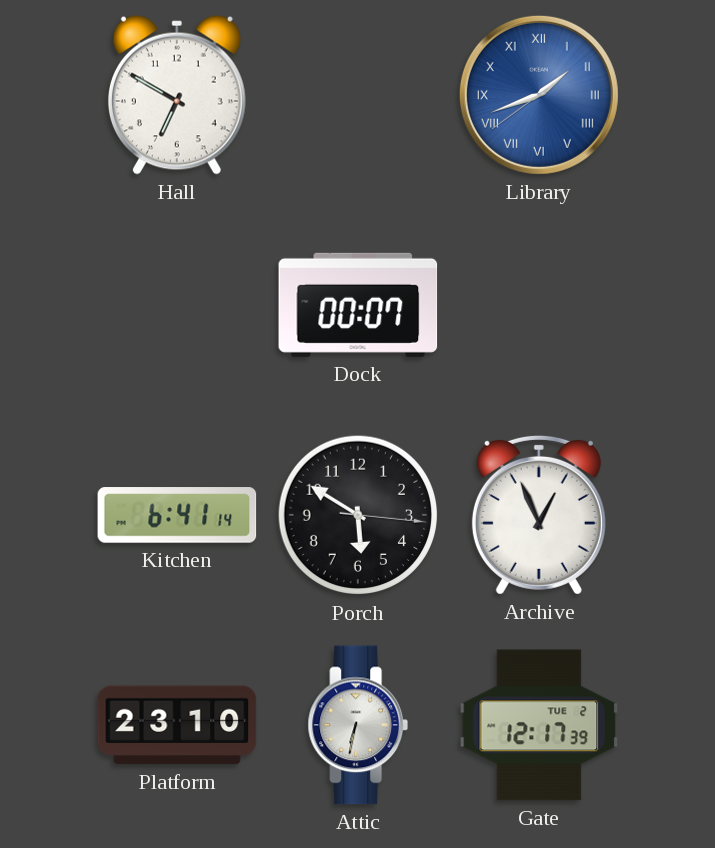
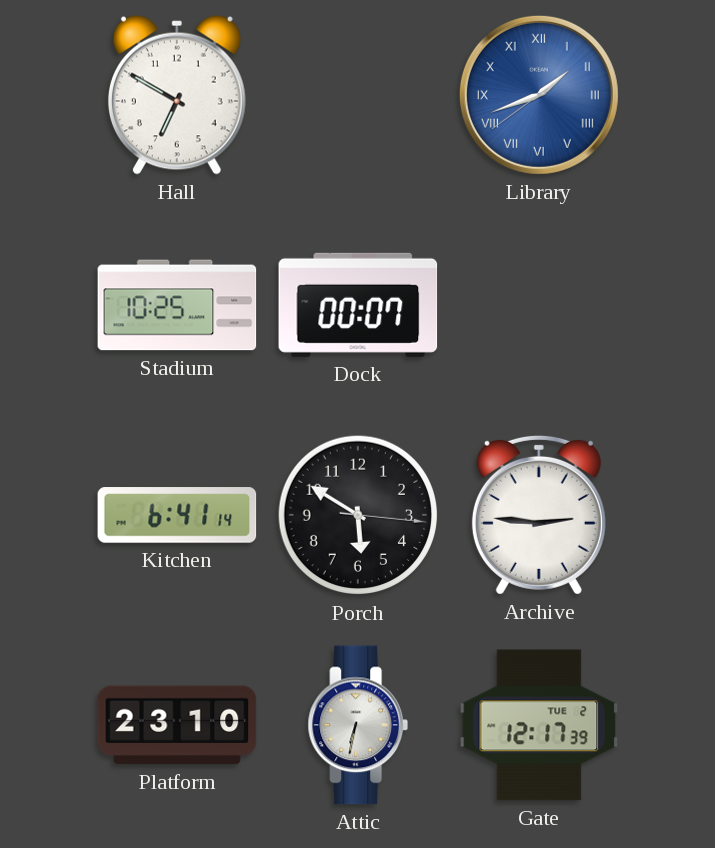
Stadium: none -> 10:25
Archive: 12:56 -> 2:46
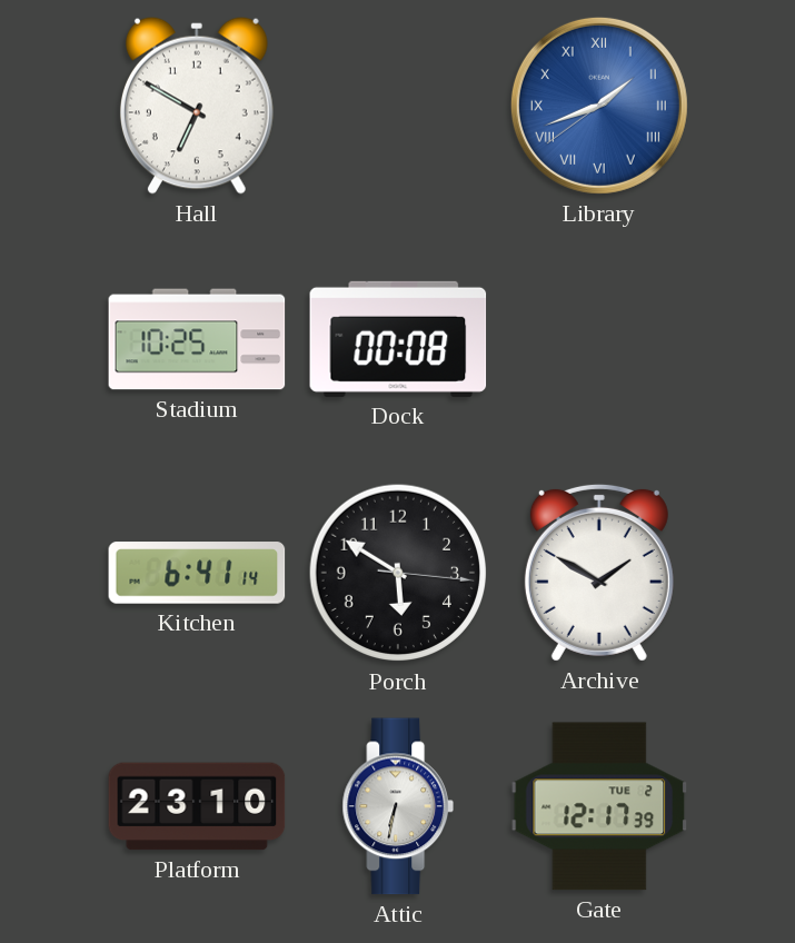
Dock: 00:07 -> 00:08
Archive: 2:46 -> 1:50
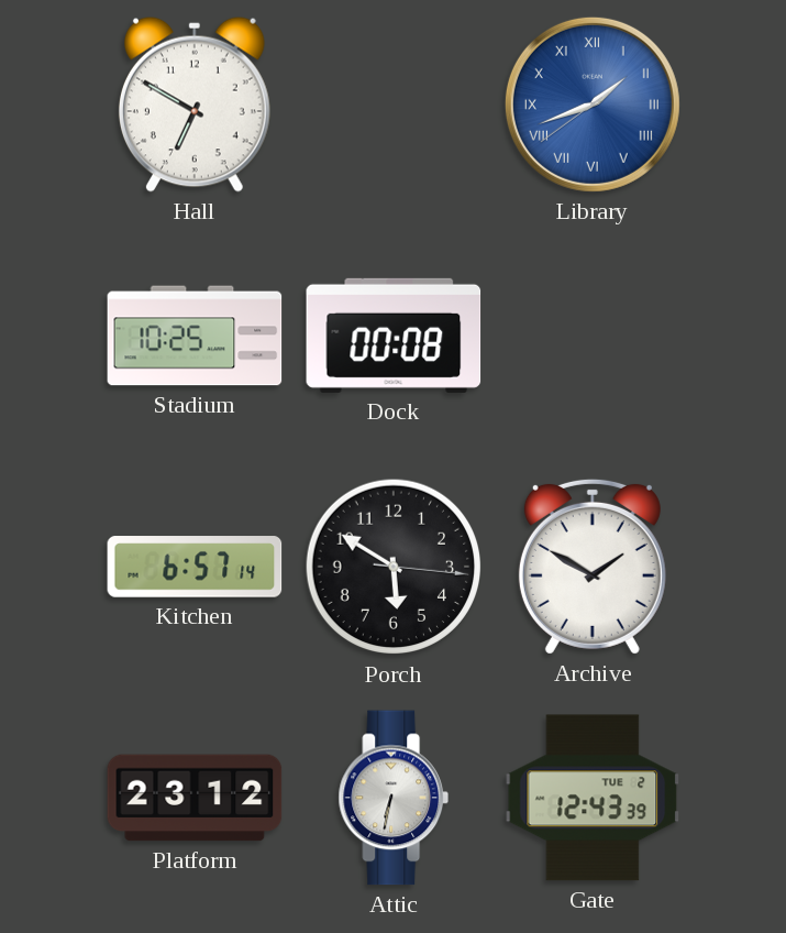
Kitchen: 6:41 -> 6:57
Platform: 23:10 -> 23:12
Gate: 12:17 -> 12:43
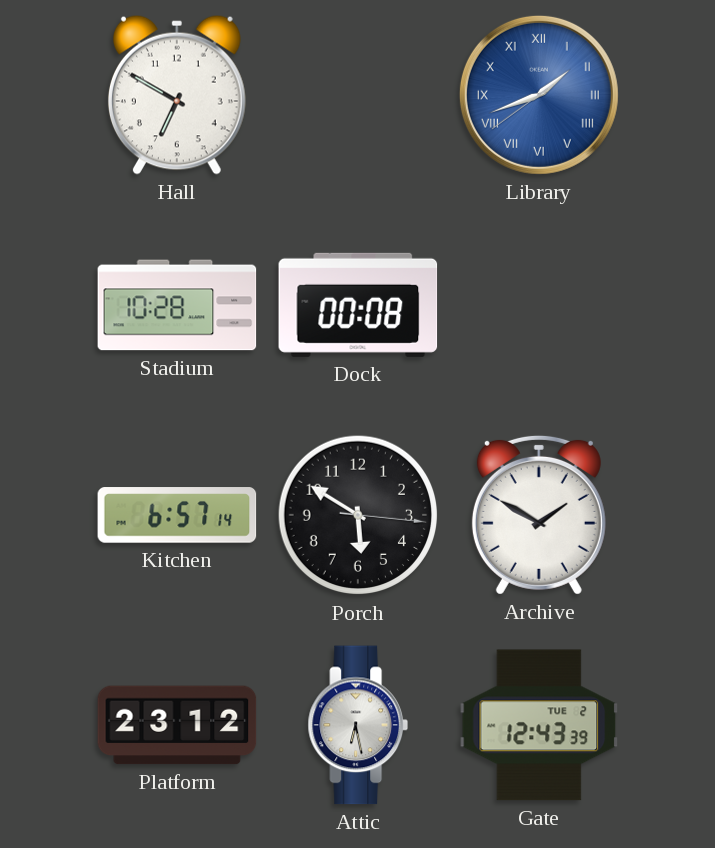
Stadium: 10:25 -> 10:28
Attic: 6:32 -> 6:28
